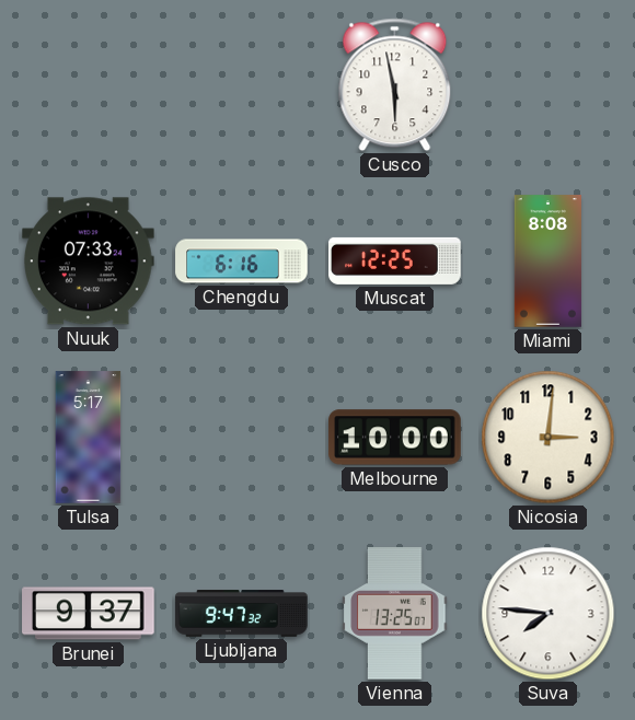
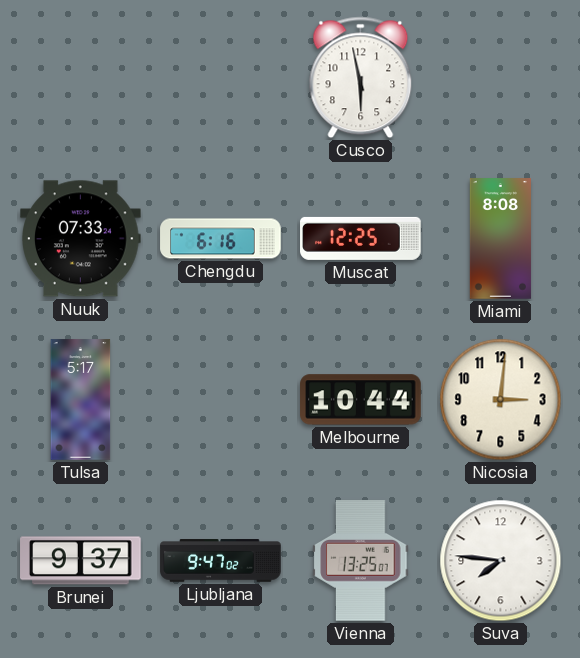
Melbourne: 10:00 -> 10:44
Ljubljana: 9:47:32 -> 9:47:02
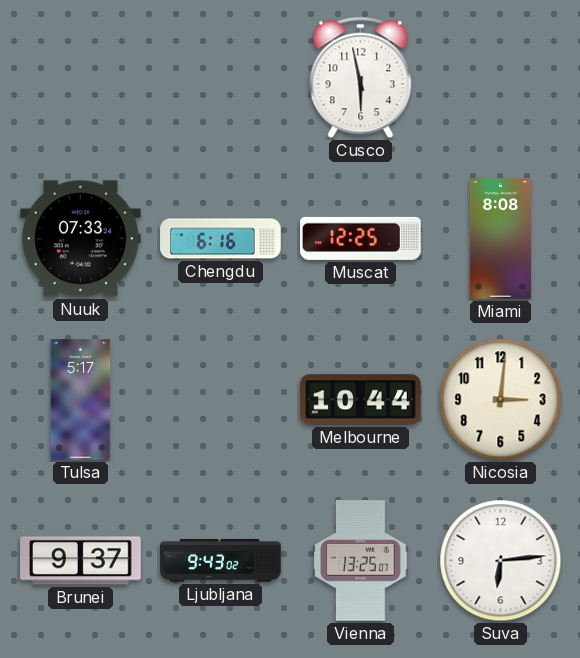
Ljubljana: 9:47 -> 9:43
Suva: 7:46 -> 6:14
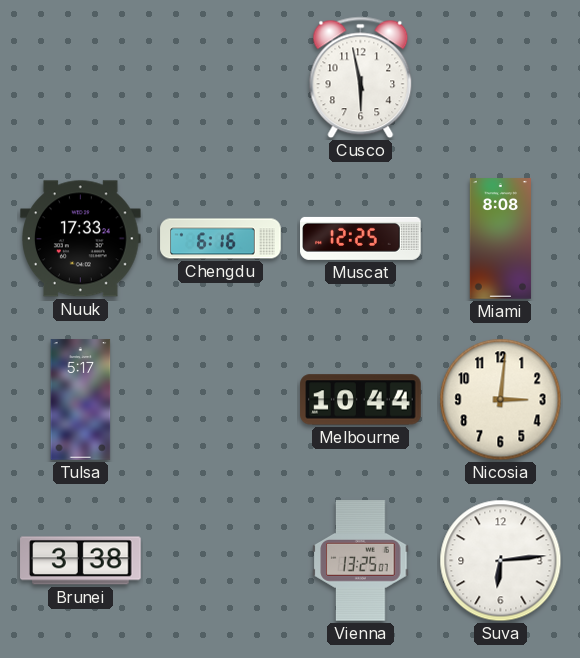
Nuuk: 07:33 -> 17:33
Brunei: 9:37 -> 3:38
Ljubljana: 9:43 -> none
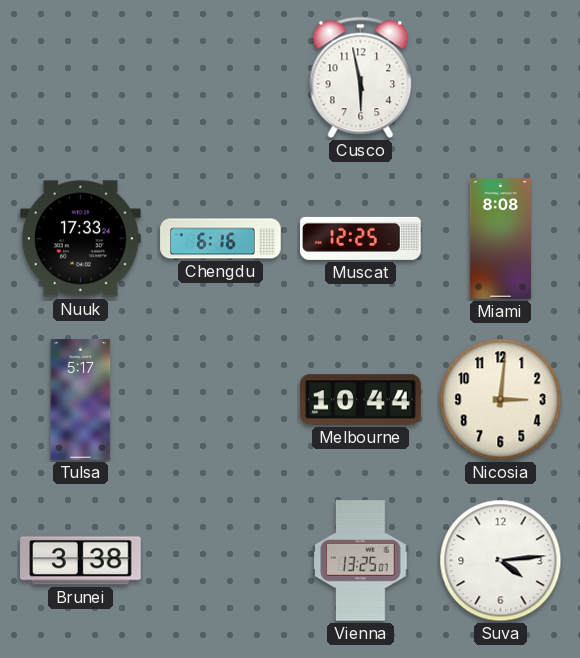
Suva: 6:14 -> 4:14
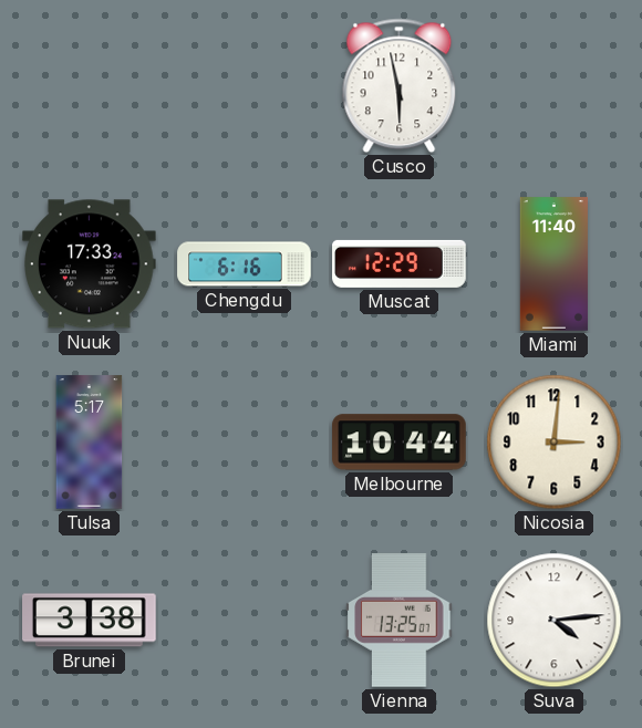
Muscat: 12:25 -> 12:29
Miami: 8:08 -> 11:40
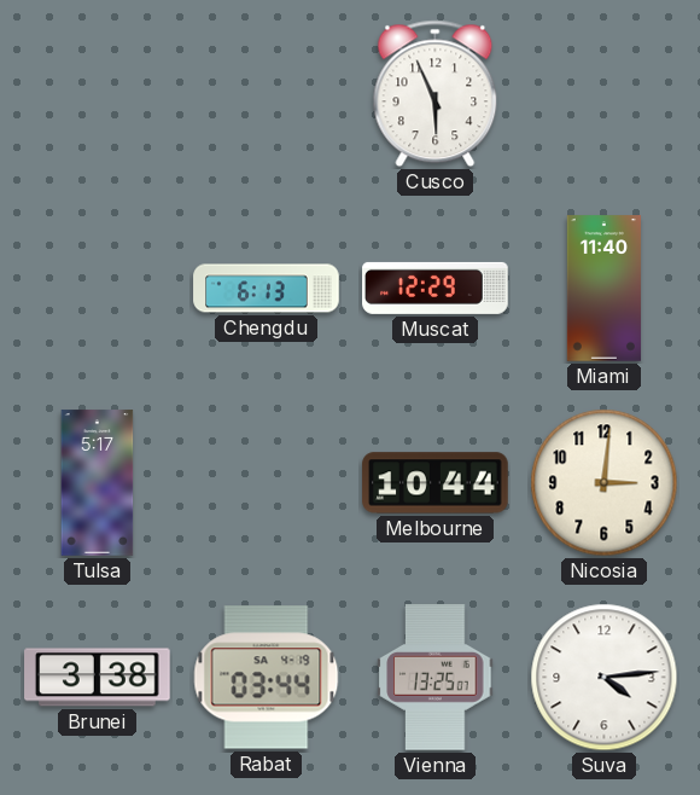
Cusco: 5:58 -> 5:56
Nuuk: 17:33 -> none
Chengdu: 6:16 -> 6:13
Rabat: none -> 03:44
